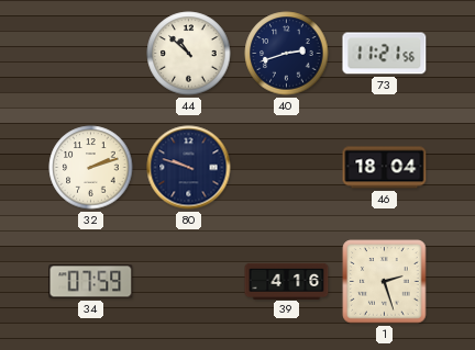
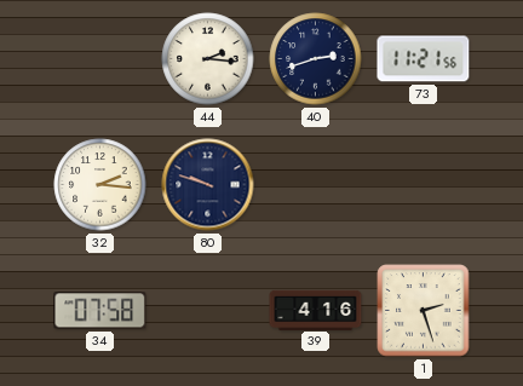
44: 10:52 -> 2:16
32: 2:12 -> 2:16
46: 18:04 -> none
34: 07:59 -> 07:58
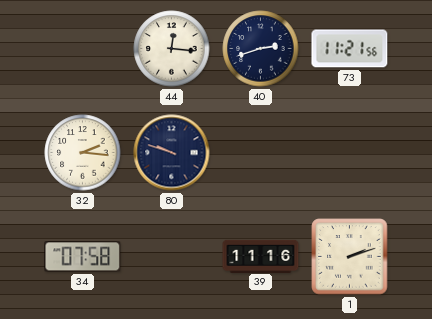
44: 2:16 -> 12:16
39: 4:16 -> 11:16
1: 2:27 -> 2:12
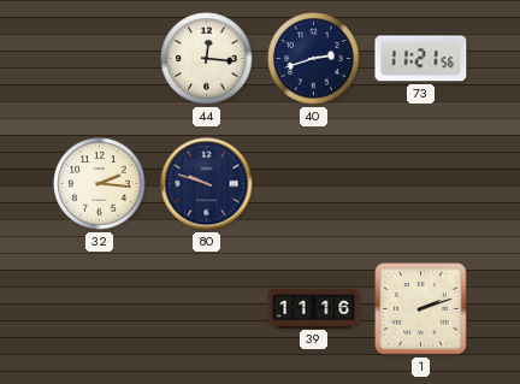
34: 07:58 -> none
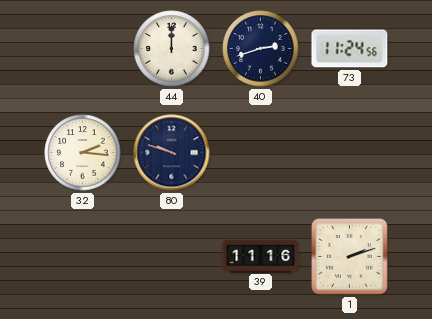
44: 12:16 -> 12:00
73: 11:21 -> 11:24
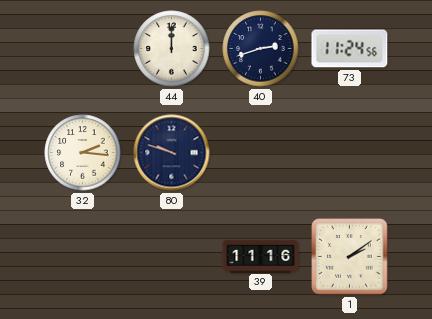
1: 2:12 -> 2:09
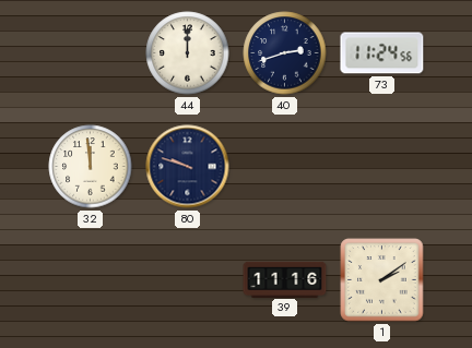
32: 2:16 -> 11:59
